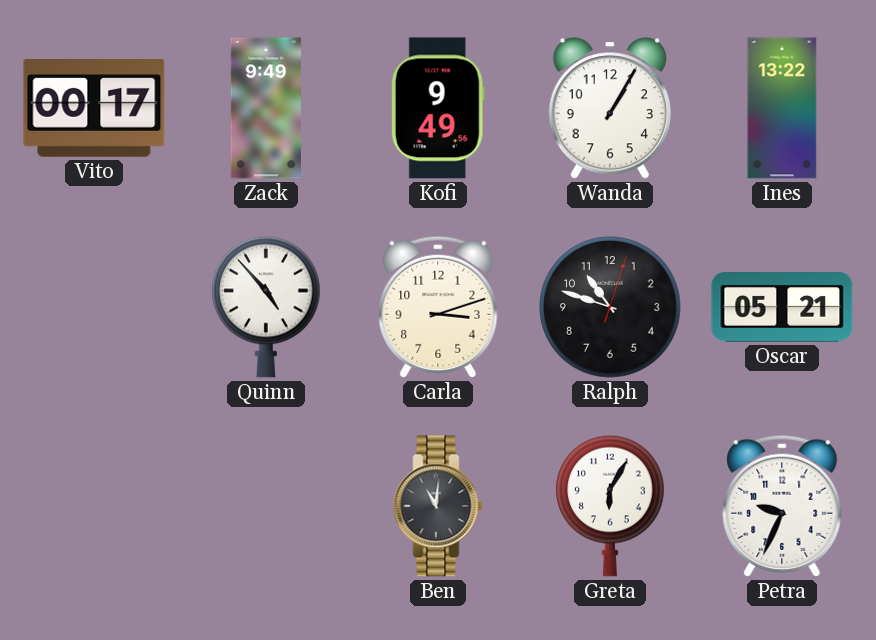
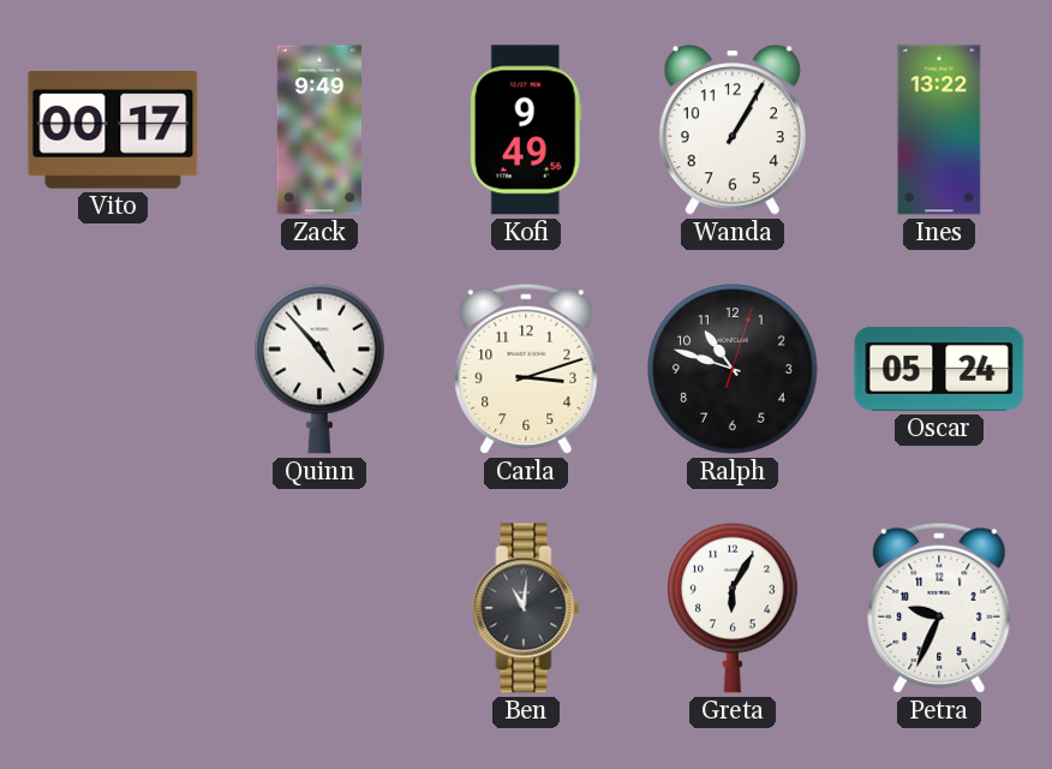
Oscar: 05:21 -> 05:24
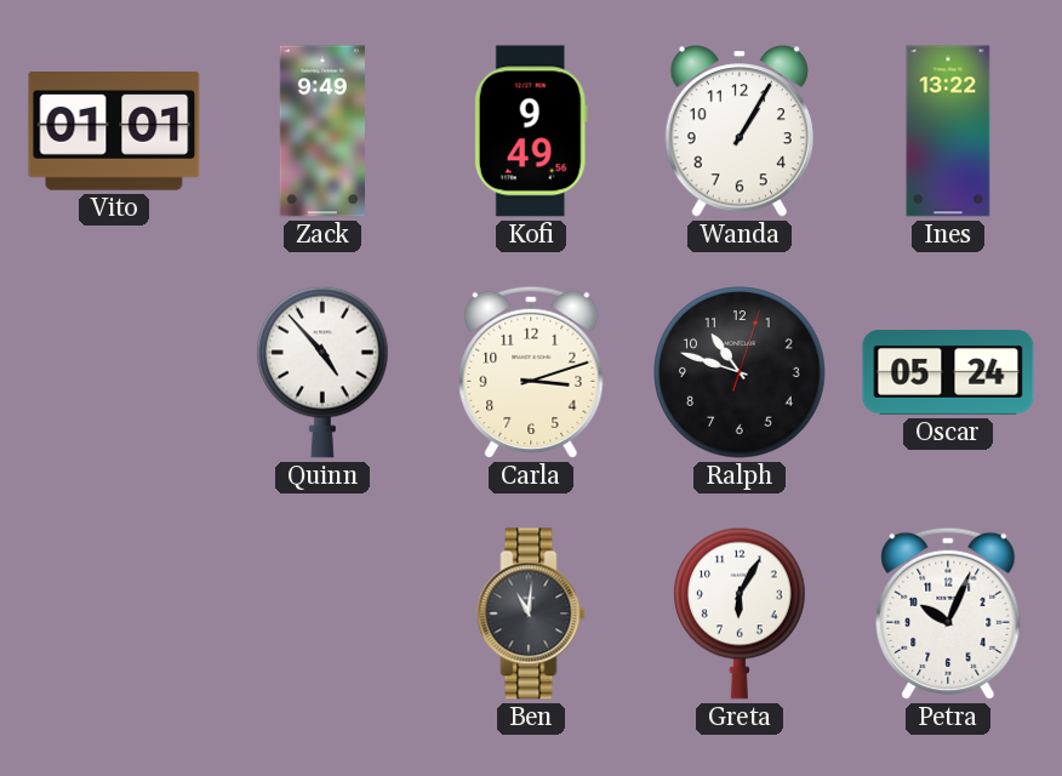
Vito: 00:17 -> 01:01
Petra: 9:34 -> 10:04
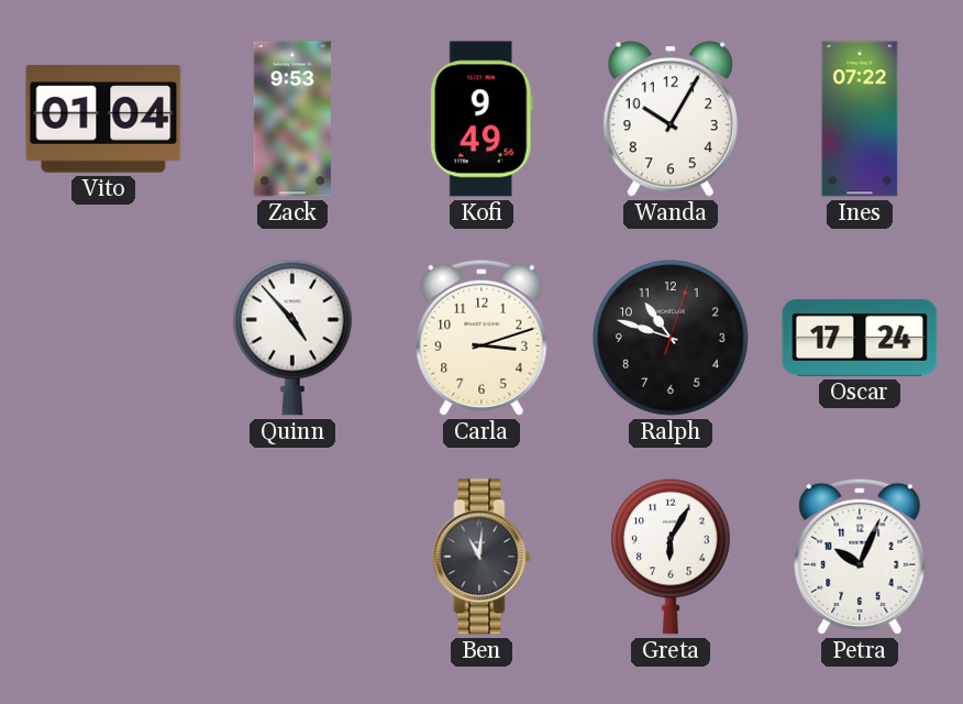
Vito: 01:01 -> 01:04
Zack: 9:49 -> 9:53
Wanda: 1:05 -> 10:05
Ines: 13:22 -> 07:22
Oscar: 05:24 -> 17:24
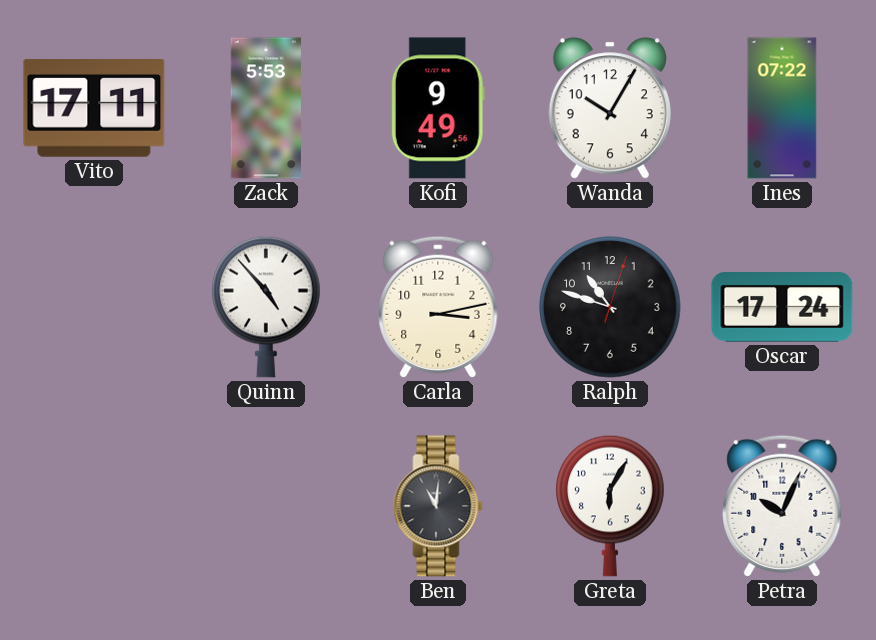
Vito: 01:04 -> 17:11
Zack: 9:53 -> 5:53
Carla: 3:12 -> 3:13
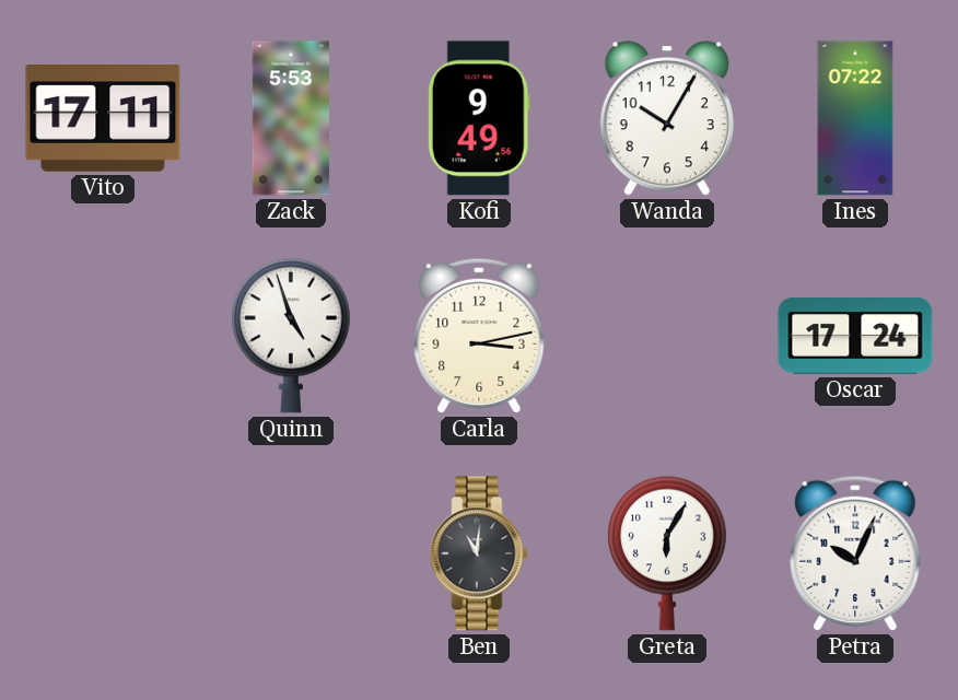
Quinn: 4:53 -> 4:57
Ralph: 10:48 -> none
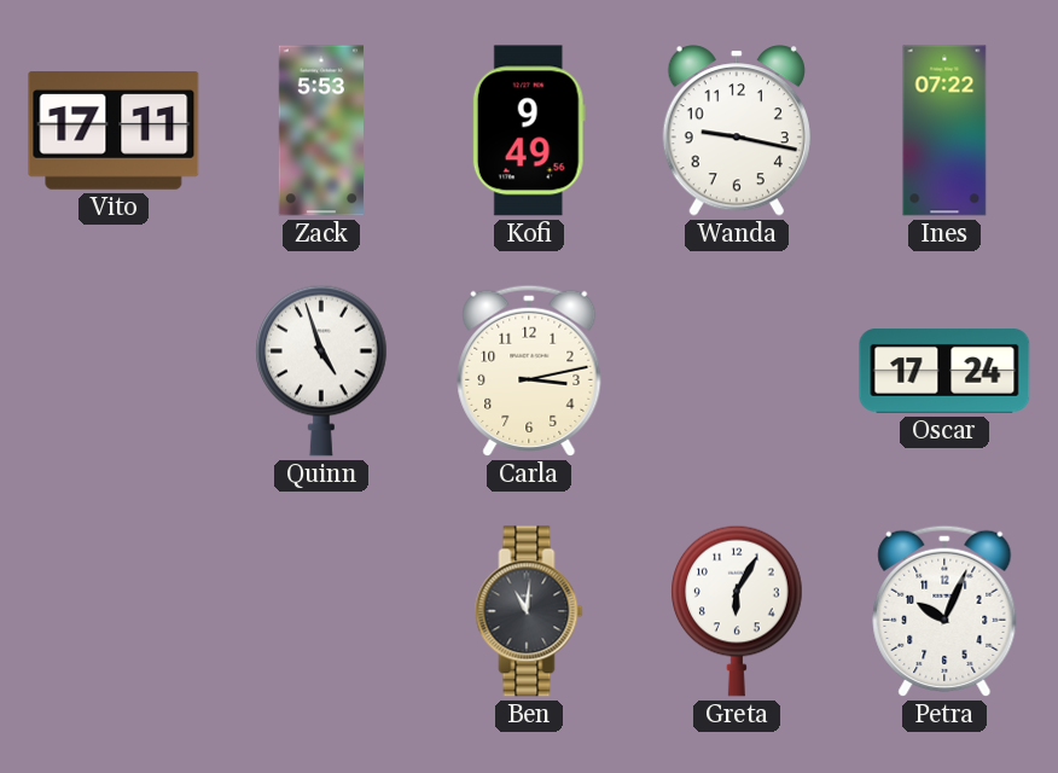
Wanda: 10:05 -> 9:17
